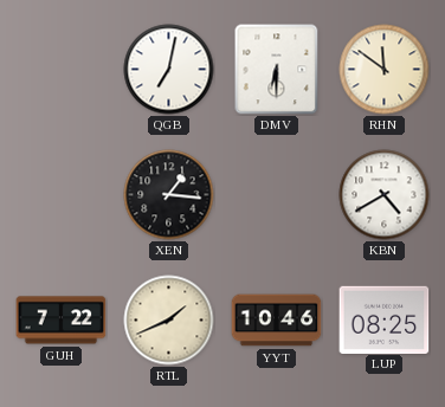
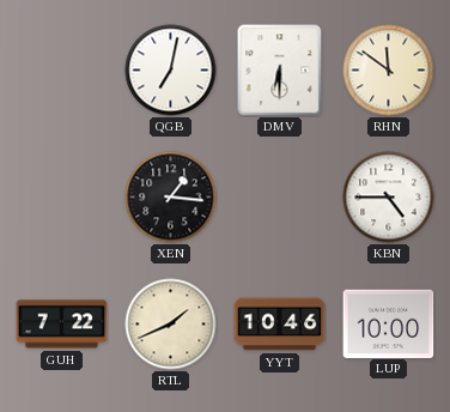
KBN: 4:40 -> 4:45
LUP: 08:25 -> 10:00
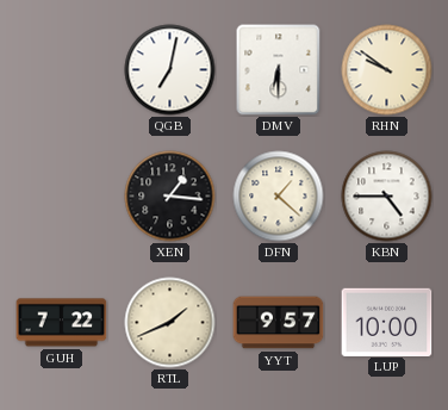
RHN: 11:51 -> 9:51
DFN: none -> 1:22
YYT: 10:46 -> 9:57
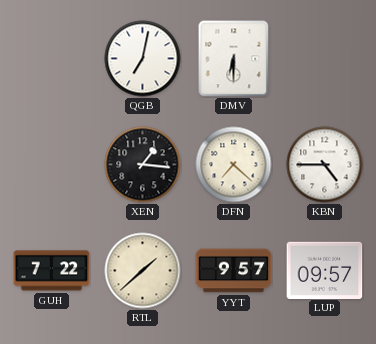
RHN: 9:51 -> none
DFN: 1:22 -> 7:22
RTL: 1:41 -> 1:38
LUP: 10:00 -> 09:57
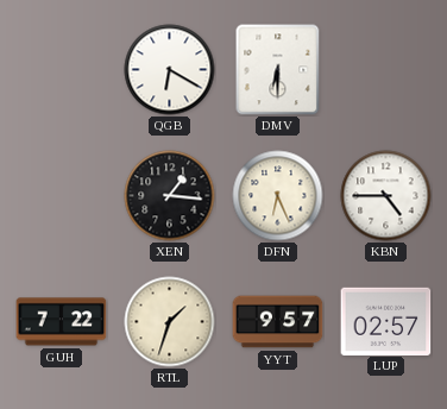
QGB: 7:02 -> 6:20
DFN: 7:22 -> 6:26
RTL: 1:38 -> 1:33
LUP: 09:57 -> 02:57
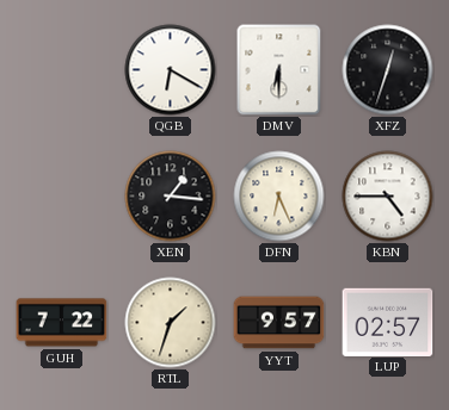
XFZ: none -> 12:33
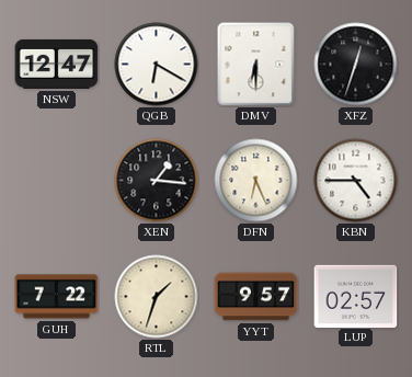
NSW: none -> 12:47
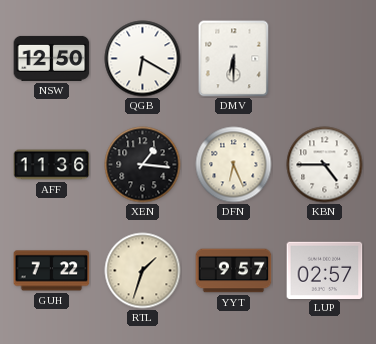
NSW: 12:47 -> 12:50
XFZ: 12:33 -> none
AFF: none -> 11:36
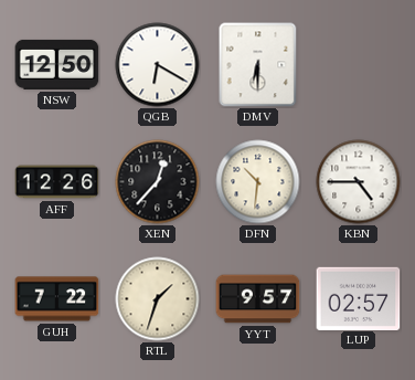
AFF: 11:36 -> 12:26
XEN: 1:16 -> 12:37
DFN: 6:26 -> 10:31
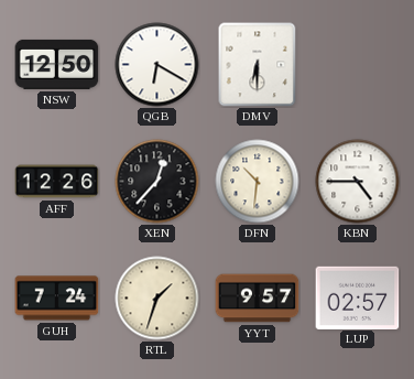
GUH: 7:22 -> 7:24
